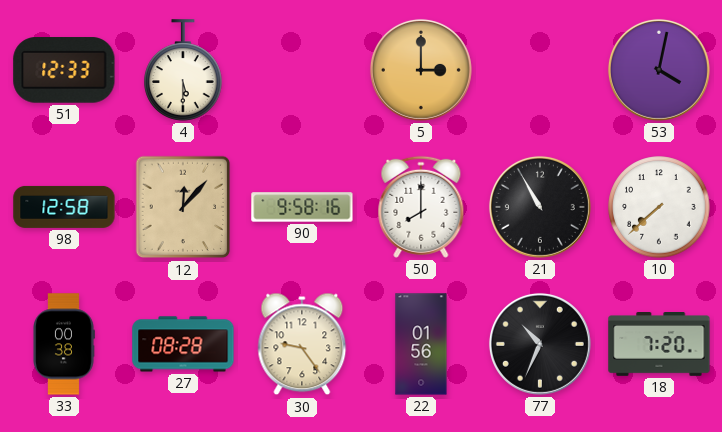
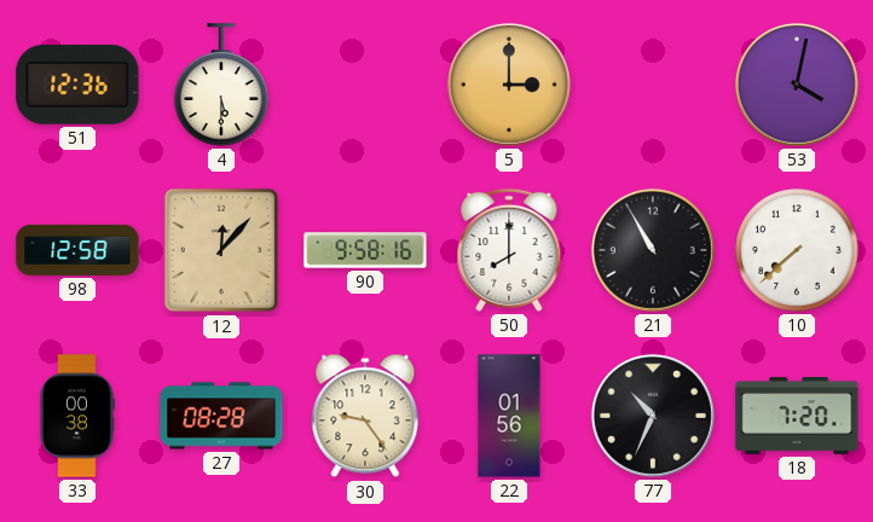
51: 12:33 -> 12:36
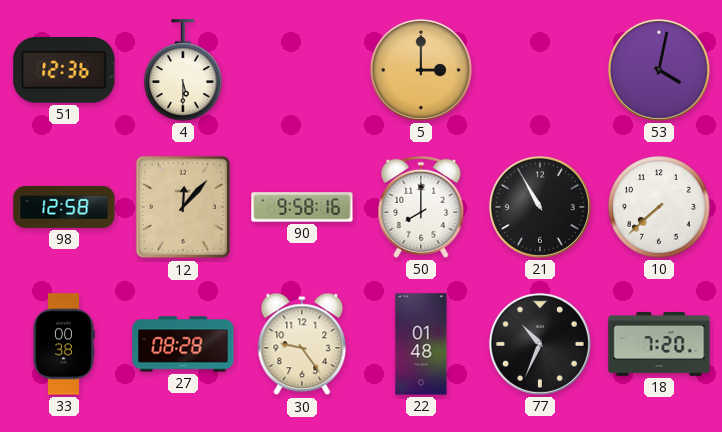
22: 01:56 -> 01:48
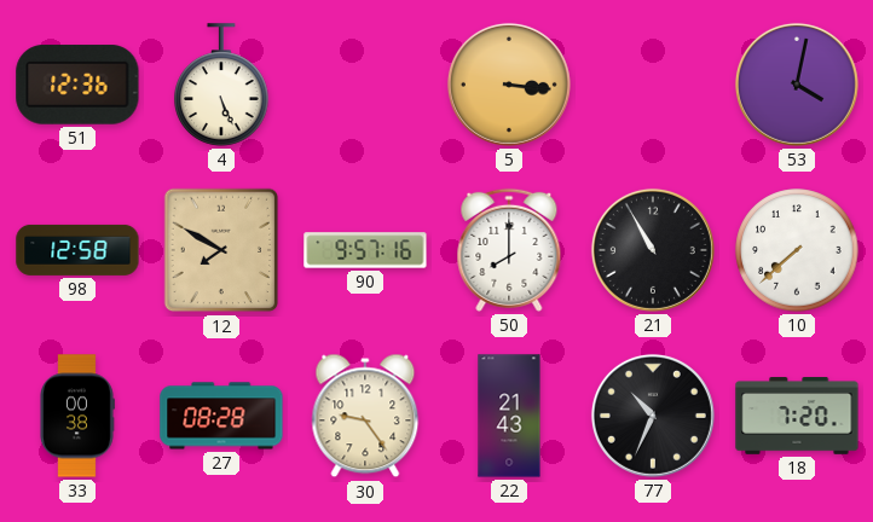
4: 5:30 -> 5:26
5: 3:00 -> 3:16
12: 12:07 -> 7:50
90: 9:58 -> 9:57
22: 01:48 -> 21:43
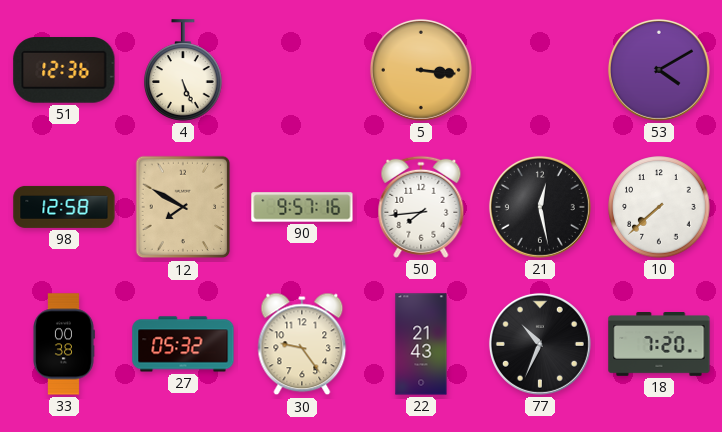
53: 4:02 -> 4:10
50: 8:00 -> 7:44
21: 10:55 -> 12:28
27: 08:28 -> 05:32
